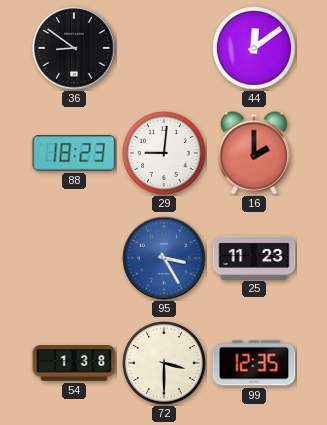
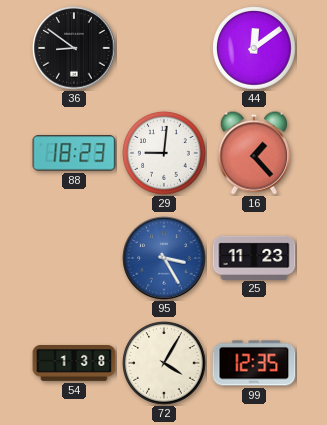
16: 2:00 -> 1:23
72: 3:30 -> 4:05
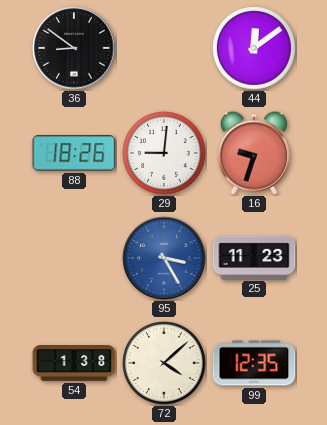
88: 18:23 -> 18:26
16: 1:23 -> 9:33
72: 4:05 -> 4:08
